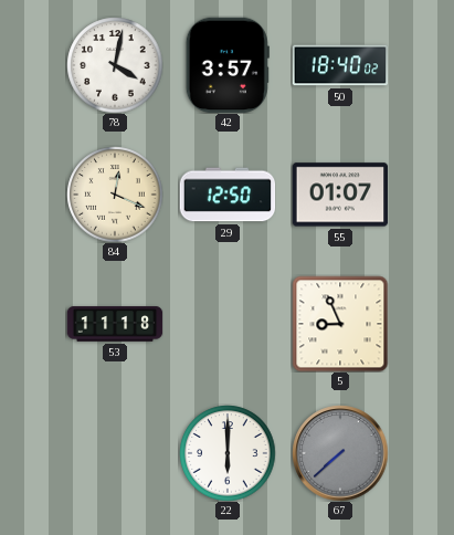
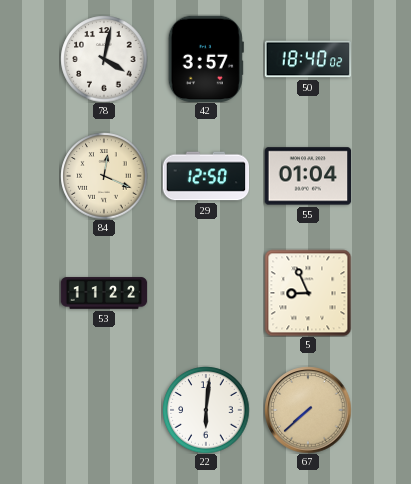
55: 01:07 -> 01:04
53: 11:18 -> 11:22
22: 6:00 -> 6:01
67 dial: grey -> champagne
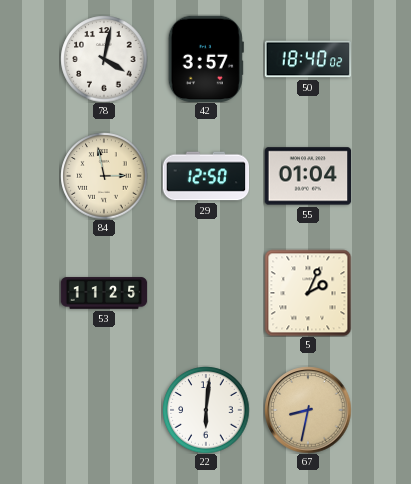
84: 12:19 -> 2:58
53: 11:22 -> 11:25
5: 8:56 -> 2:04
67: 7:38 -> 8:32
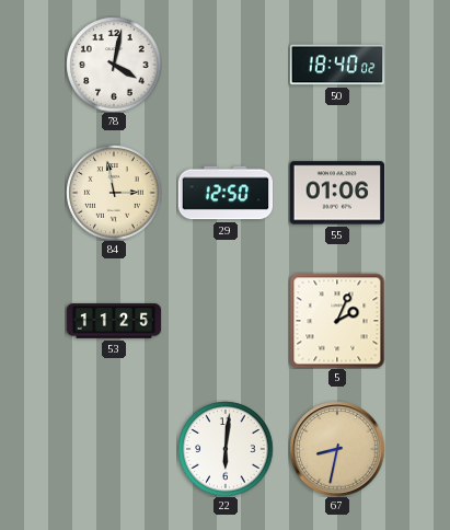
42: 3:57 -> none
55: 01:04 -> 01:06
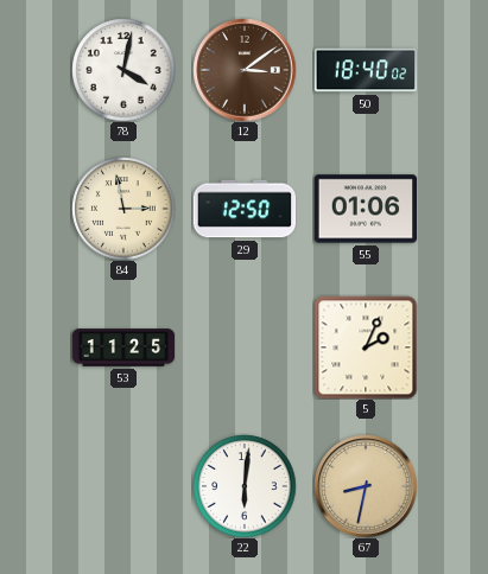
12: none -> 3:09
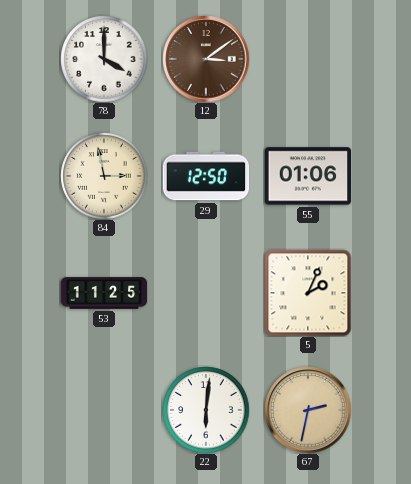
78: 4:02 -> 4:00
50: 18:40 -> none
67: 8:32 -> 2:32
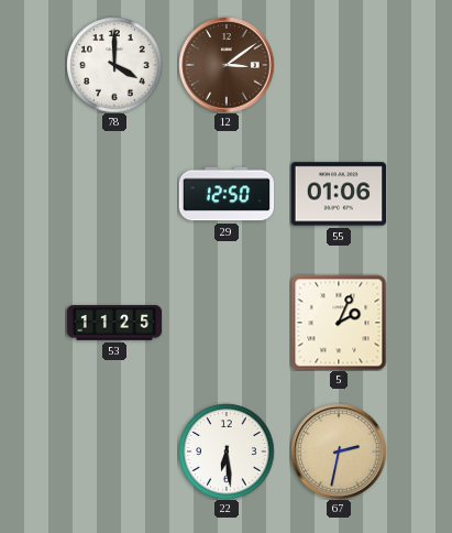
84: 2:58 -> none
22: 6:01 -> 6:29
